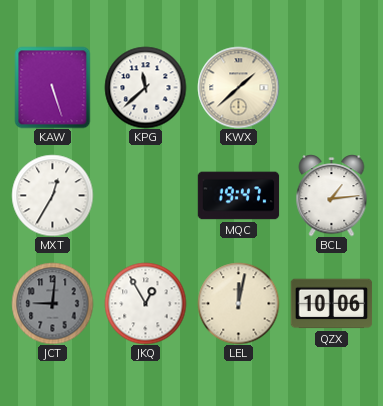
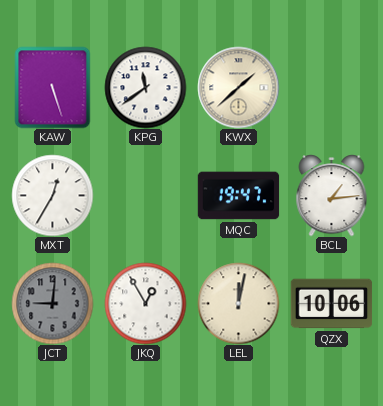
KPG: 11:38 -> 11:39
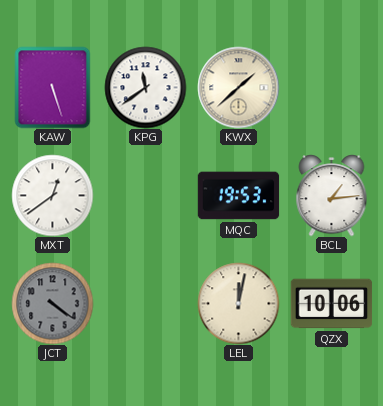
MXT: 12:35 -> 12:39
MQC: 19:47 -> 19:53
JCT: 9:01 -> 4:21
JKQ: 12:55 -> none
